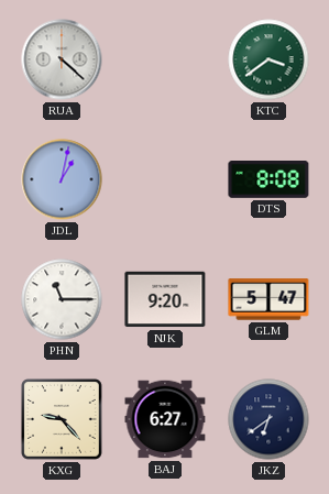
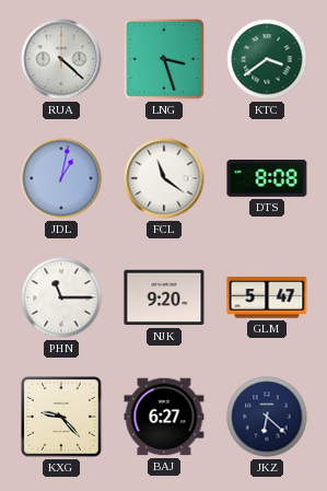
LNG: none -> 3:27
FCL: none -> 11:21
JKZ: 6:39 -> 6:22
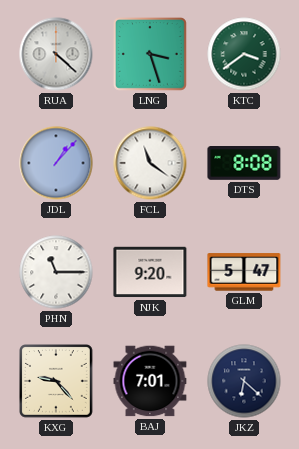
JDL: 1:02 -> 1:07
BAJ: 6:27 -> 7:01
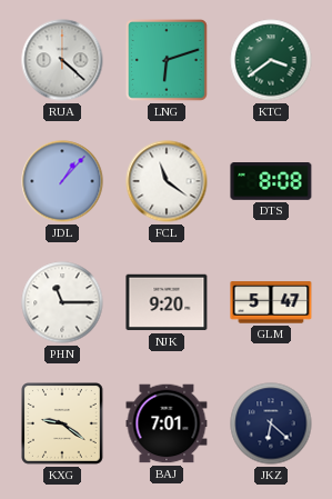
LNG: 3:27 -> 6:12
KXG: 9:23 -> 9:21
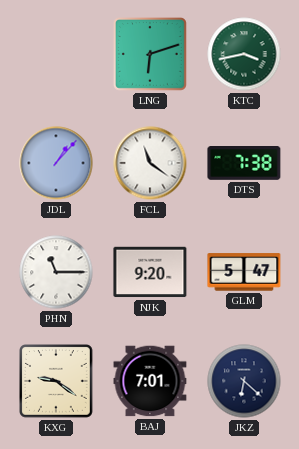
RUA: 4:22 -> none
KTC: 3:39 -> 3:43
DTS: 8:08 -> 7:38
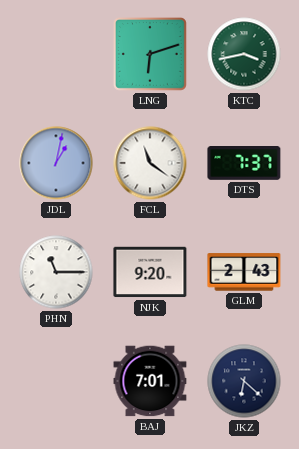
JDL: 1:07 -> 1:02
DTS: 7:38 -> 7:37
GLM: 5:47 -> 2:43
KXG: 9:21 -> none
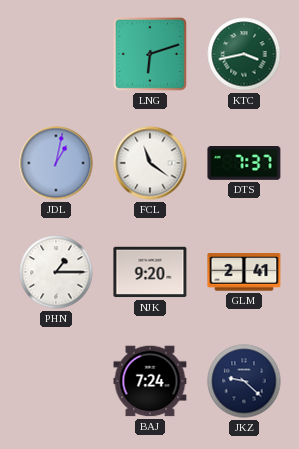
PHN: 11:15 -> 1:15
GLM: 2:43 -> 2:41
BAJ: 7:01 -> 7:24
JKZ: 6:22 -> 9:22
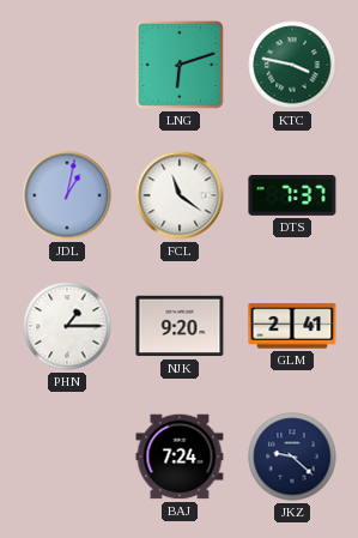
KTC: 3:43 -> 3:47
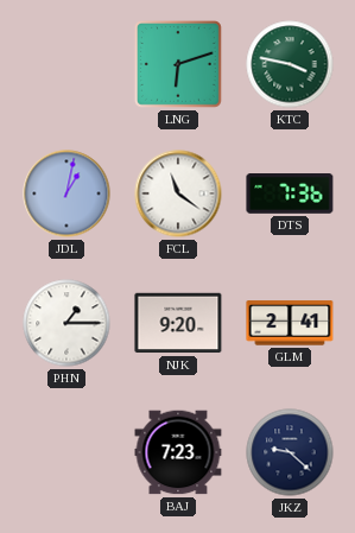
DTS: 7:37 -> 7:36
BAJ: 7:24 -> 7:23
